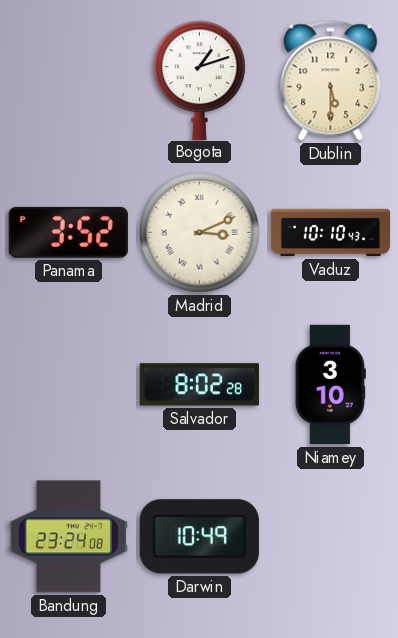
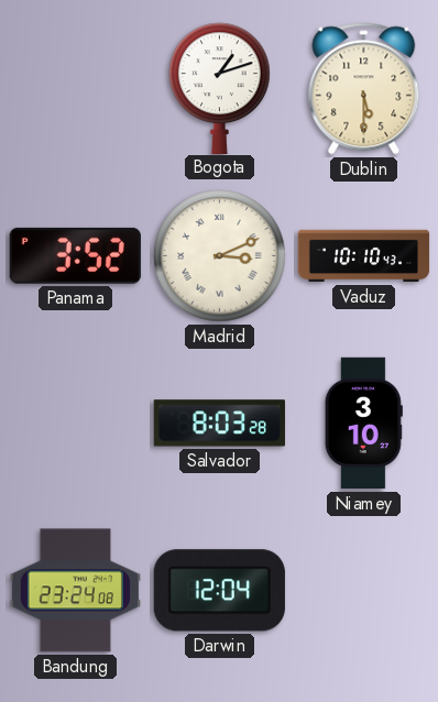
Salvador: 8:02 -> 8:03
Darwin: 10:49 -> 12:04
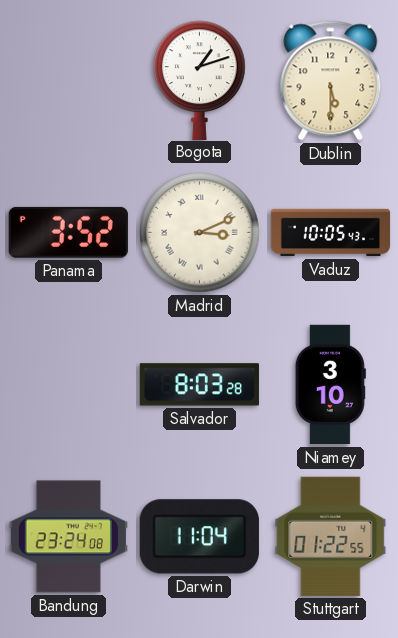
Vaduz: 10:10 -> 10:05
Darwin: 12:04 -> 11:04
Stuttgart: none -> 01:22
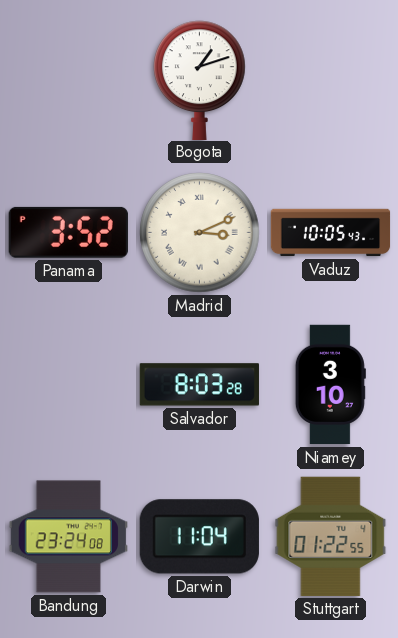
Dublin: 5:30 -> none
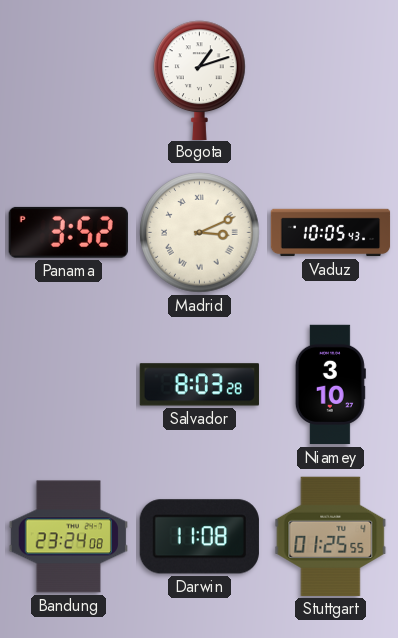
Darwin: 11:04 -> 11:08
Stuttgart: 01:22 -> 01:25
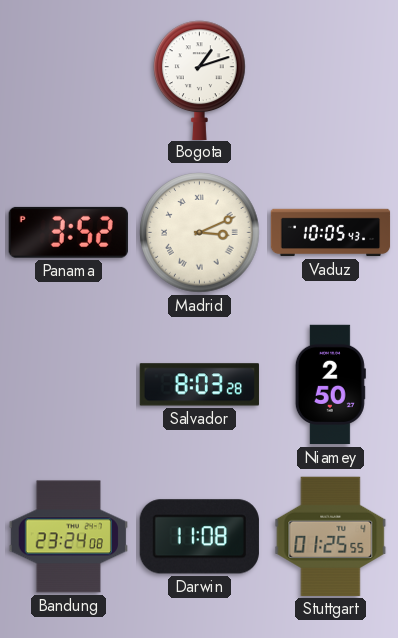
Niamey: 3:10 -> 2:50
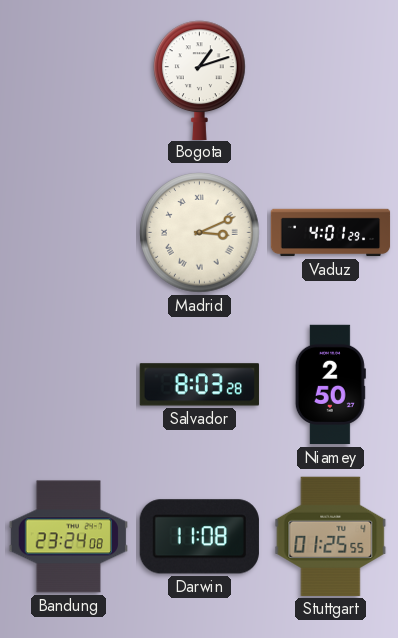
Panama: 3:52 -> none
Vaduz: 10:05 -> 4:01
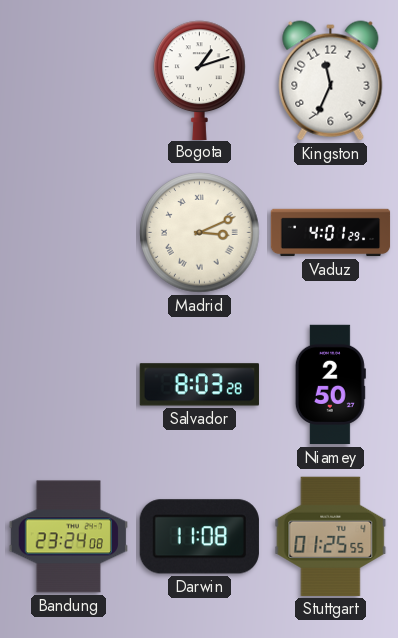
Kingston: none -> 11:34
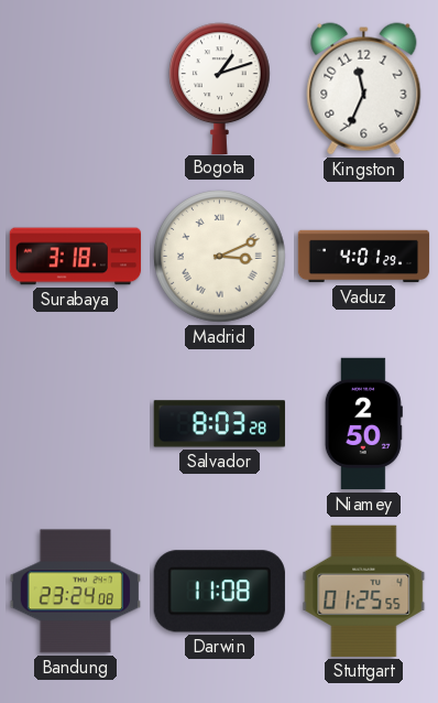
Surabaya: none -> 3:18
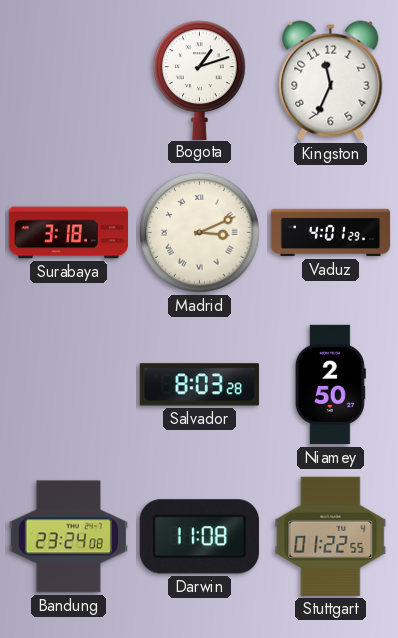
Stuttgart: 01:25 -> 01:22
